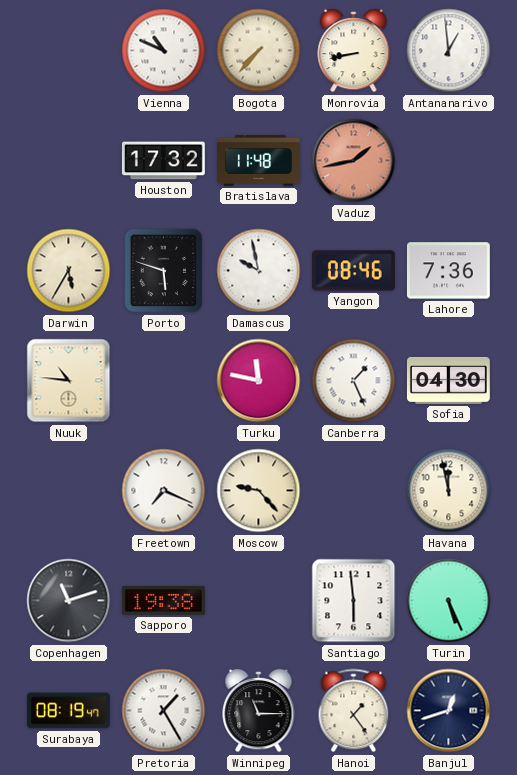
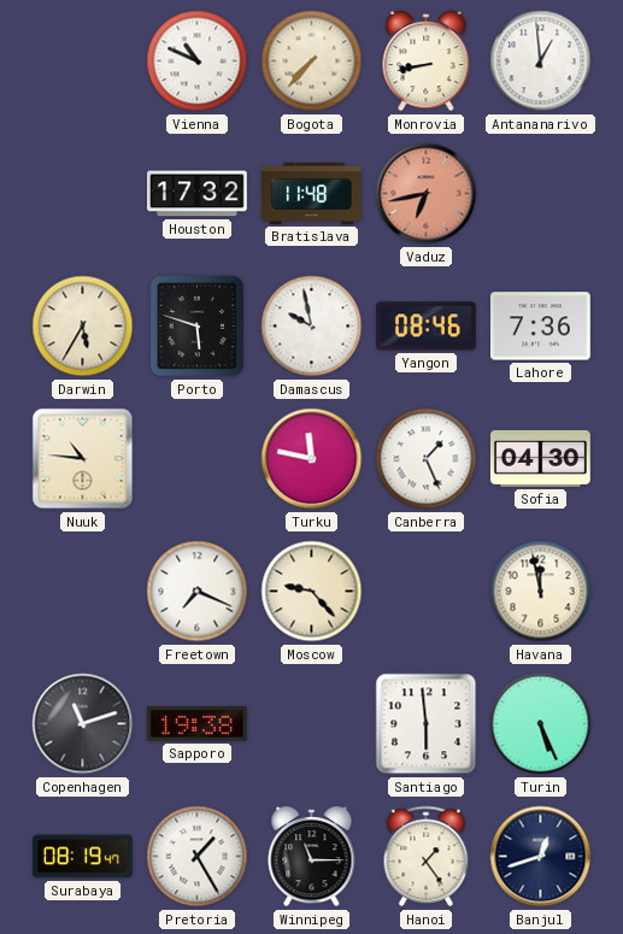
Vaduz: 1:43 -> 6:43
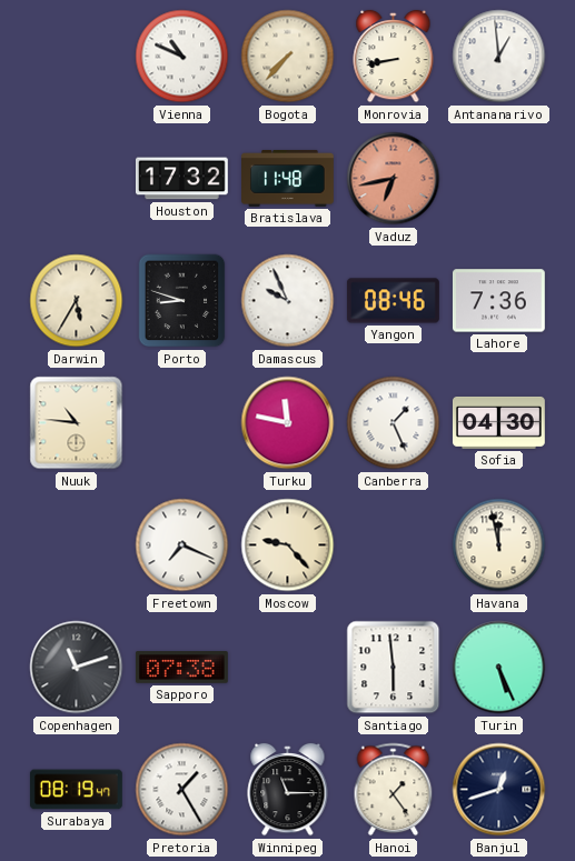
Porto: 5:48 -> 8:48
Damascus: 9:58 -> 9:56
Sapporo: 19:38 -> 07:38
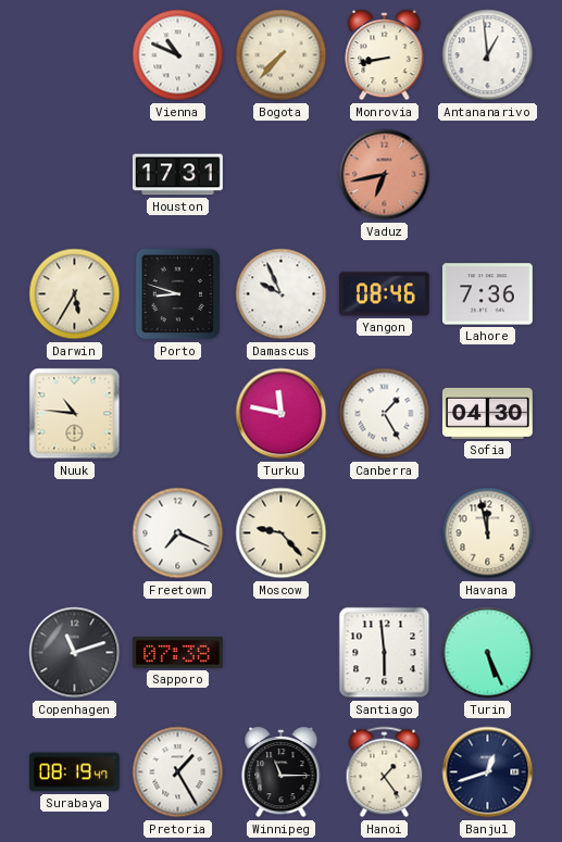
Houston: 17:32 -> 17:31
Bratislava: 11:48 -> none
Canberra: 1:26 -> 1:25
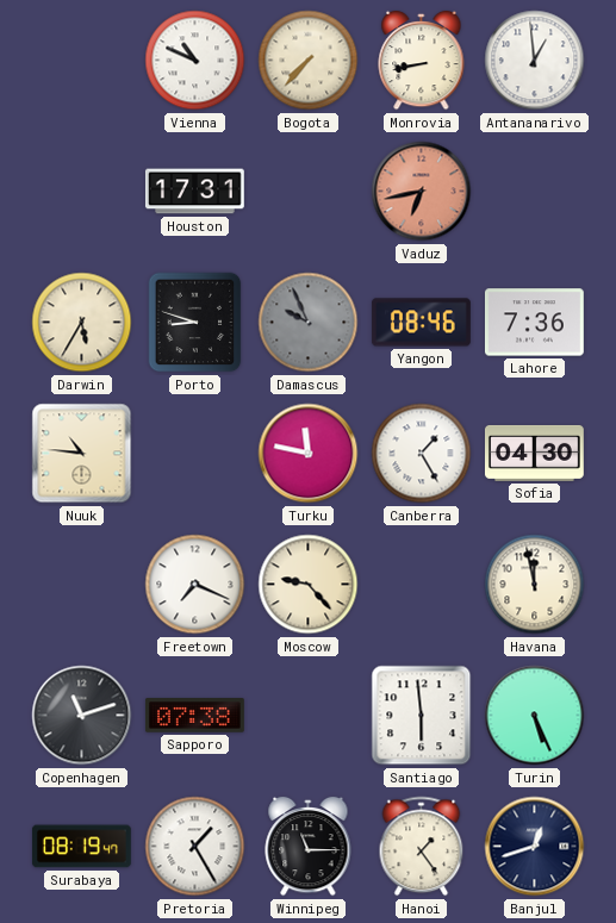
Damascus dial: white -> grey
